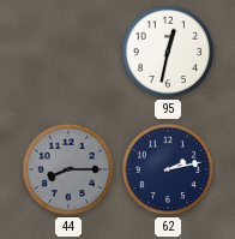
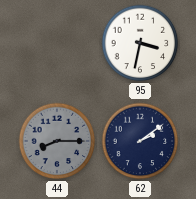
95: 12:32 -> 3:32
62: 2:13 -> 2:09
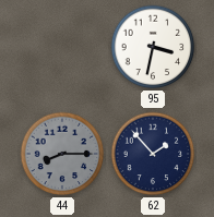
62: 2:09 -> 1:53
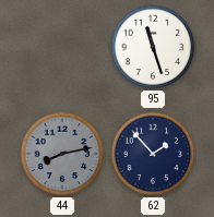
95: 3:32 -> 11:27
44: 8:15 -> 8:13
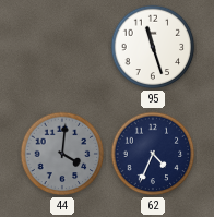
44: 8:13 -> 4:01
62: 1:53 -> 4:34
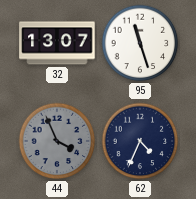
32: none -> 13:07
44: 4:01 -> 3:56
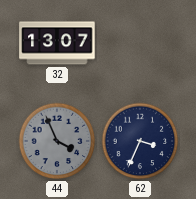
95: 11:27 -> none
62: 4:34 -> 3:34
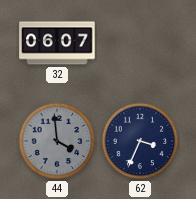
32: 13:07 -> 06:07
44: 3:56 -> 3:59
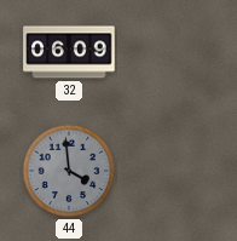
32: 06:07 -> 06:09
62: 3:34 -> none
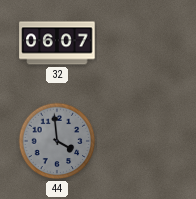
32: 06:09 -> 06:07
